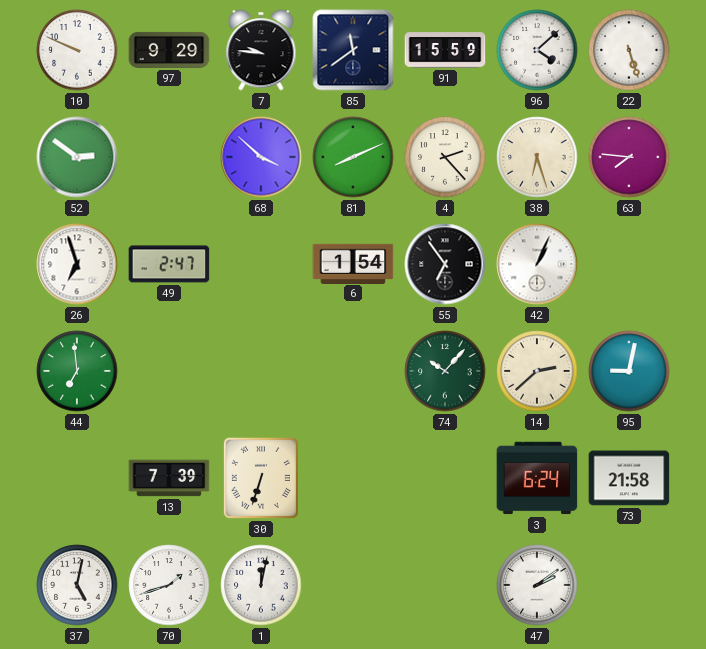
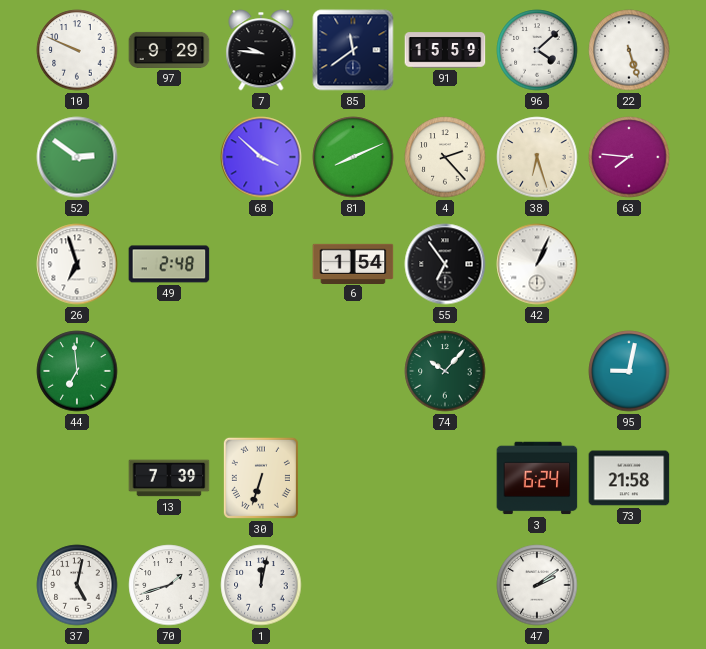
49: 2:47 -> 2:48
14: 2:38 -> none
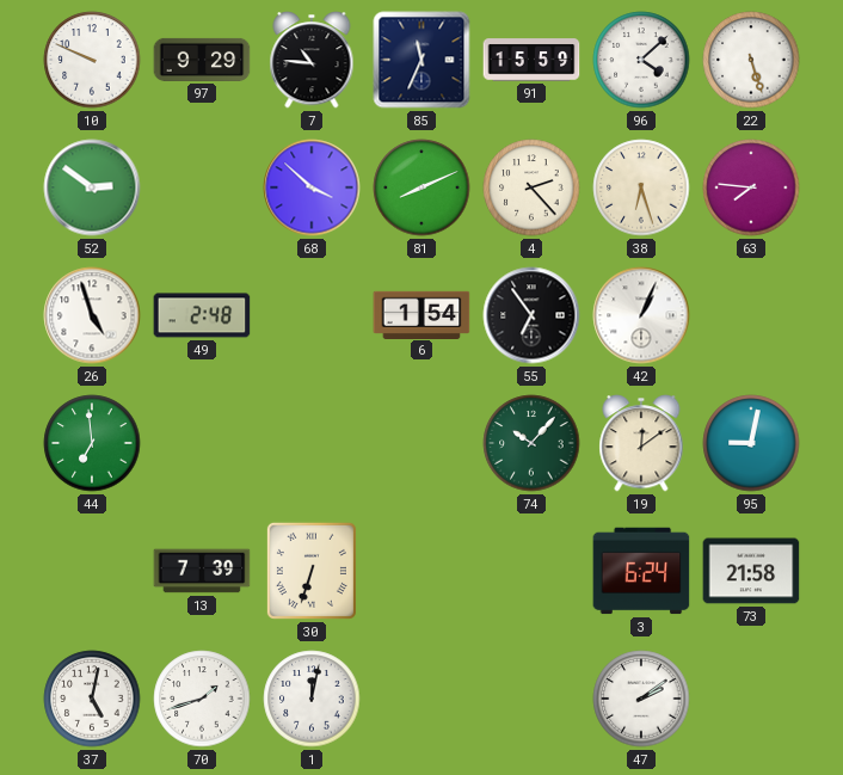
7: 9:46 -> 10:46
85: 11:39 -> 11:34
26: 6:57 -> 4:57
19: none -> 12:09
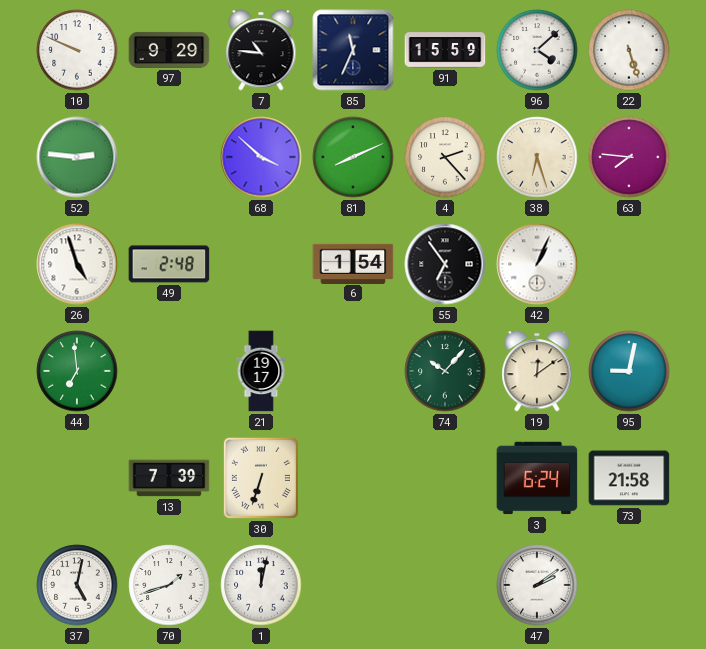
52: 2:51 -> 2:46
21: none -> 19:17
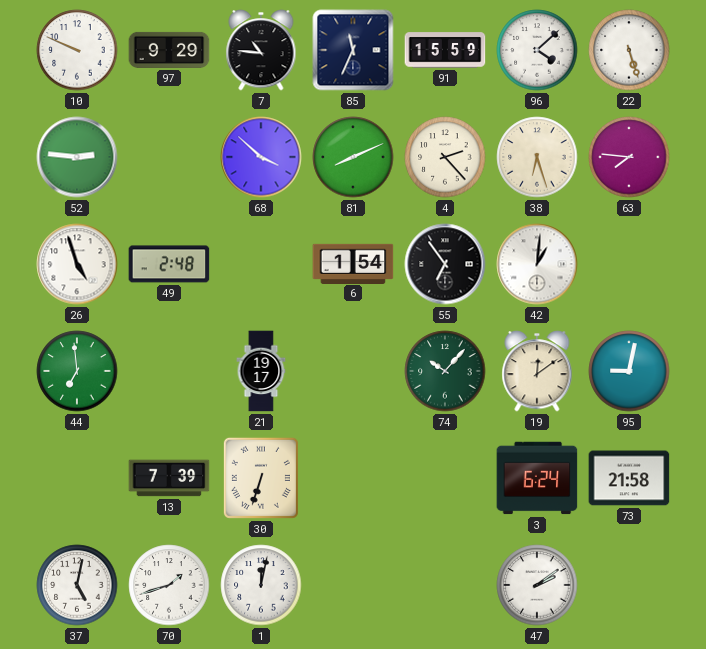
42: 1:04 -> 1:01
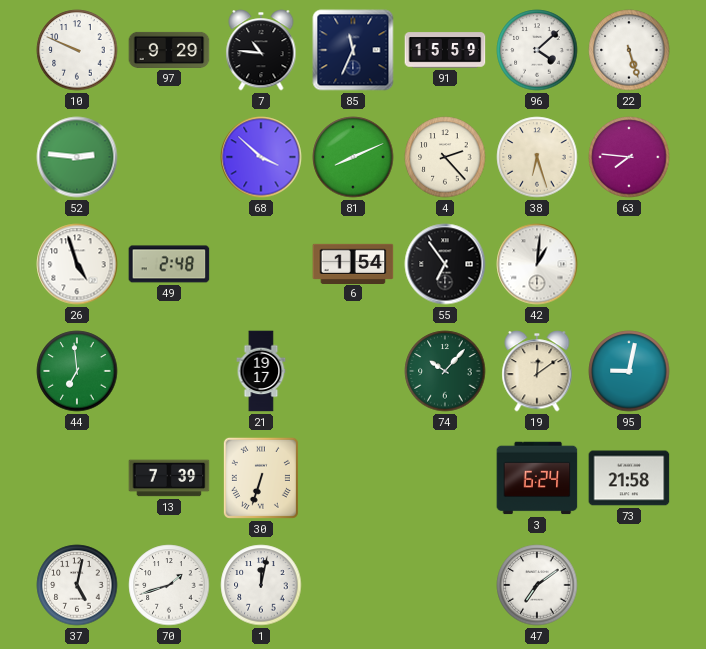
47: 2:09 -> 7:09
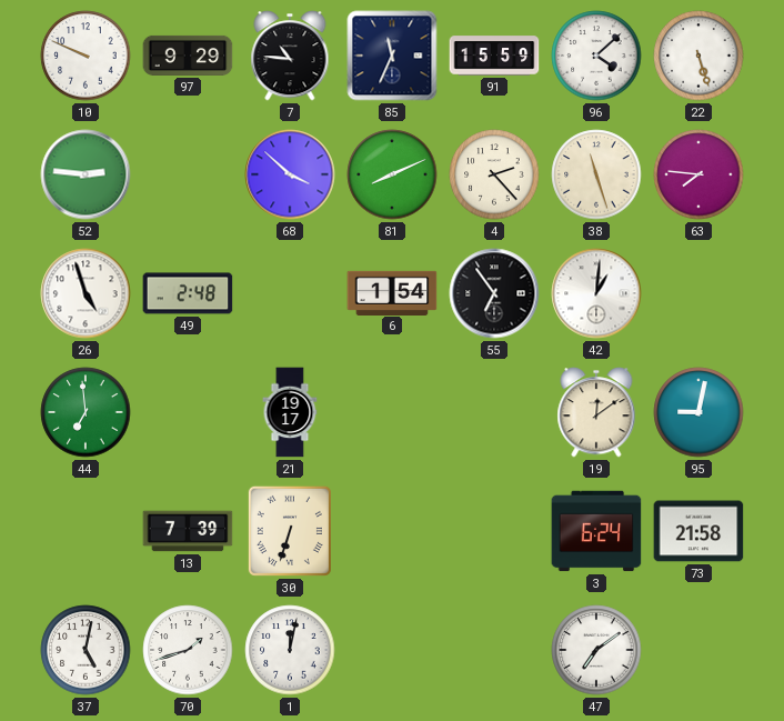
38: 6:27 -> 11:27
74: 10:07 -> none
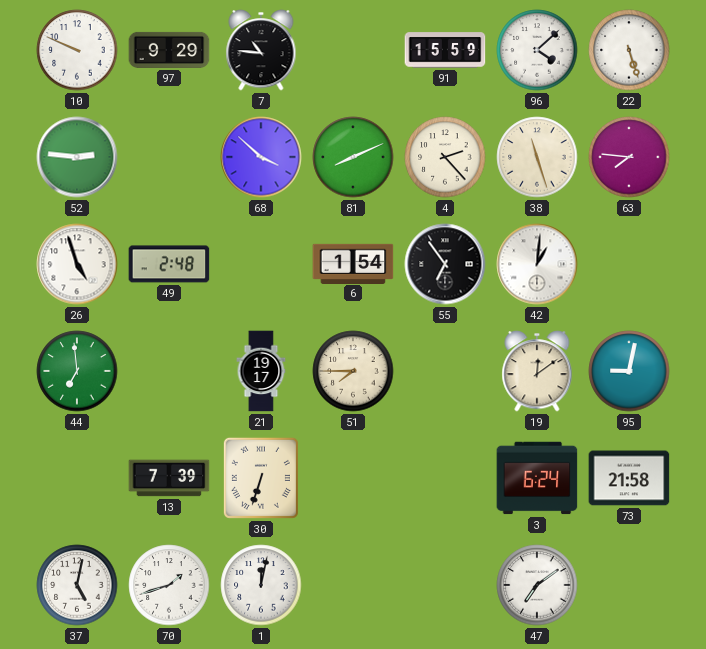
85: 11:34 -> none
51: none -> 7:45
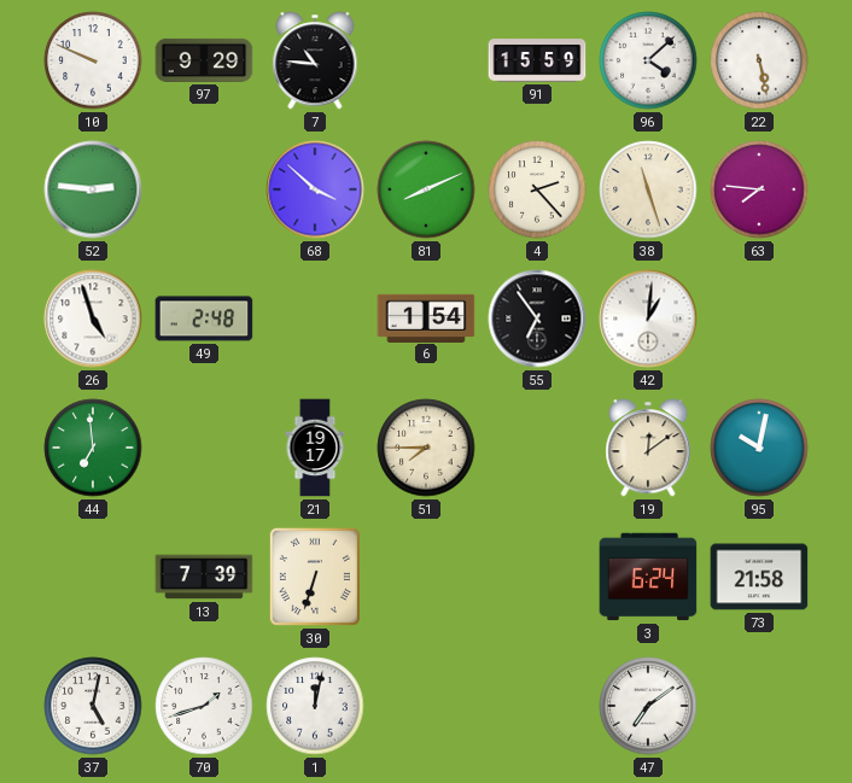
22: 5:27 -> 5:28
95: 9:02 -> 10:02
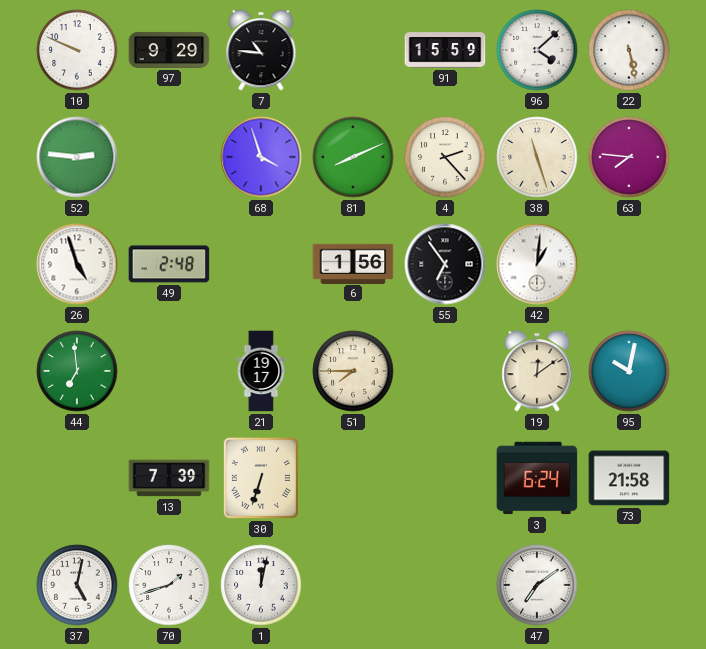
68: 3:52 -> 3:57
6: 1:54 -> 1:56
